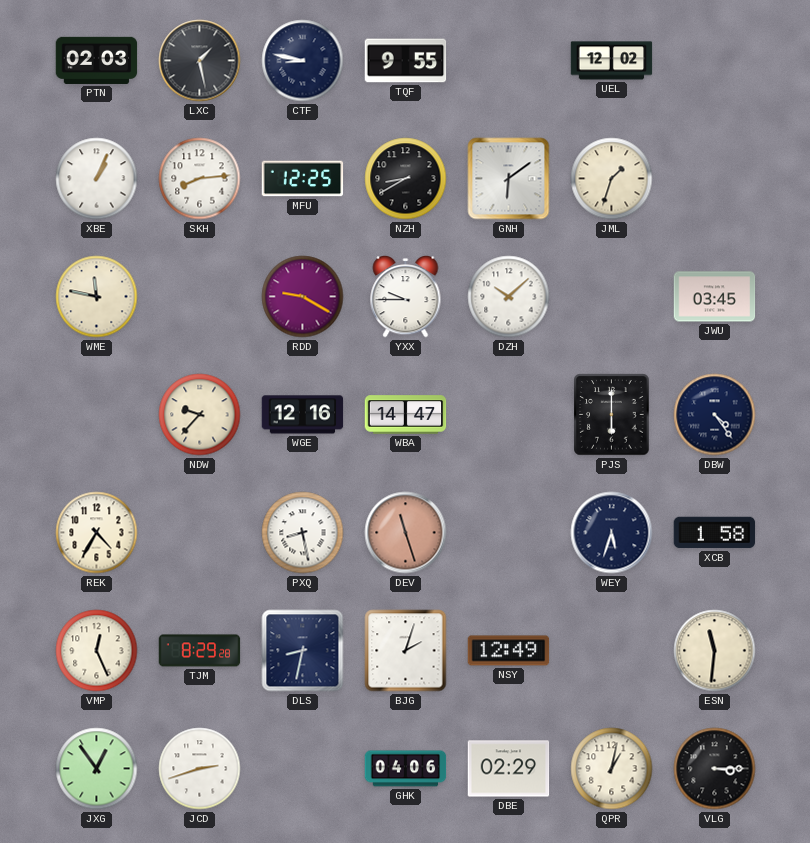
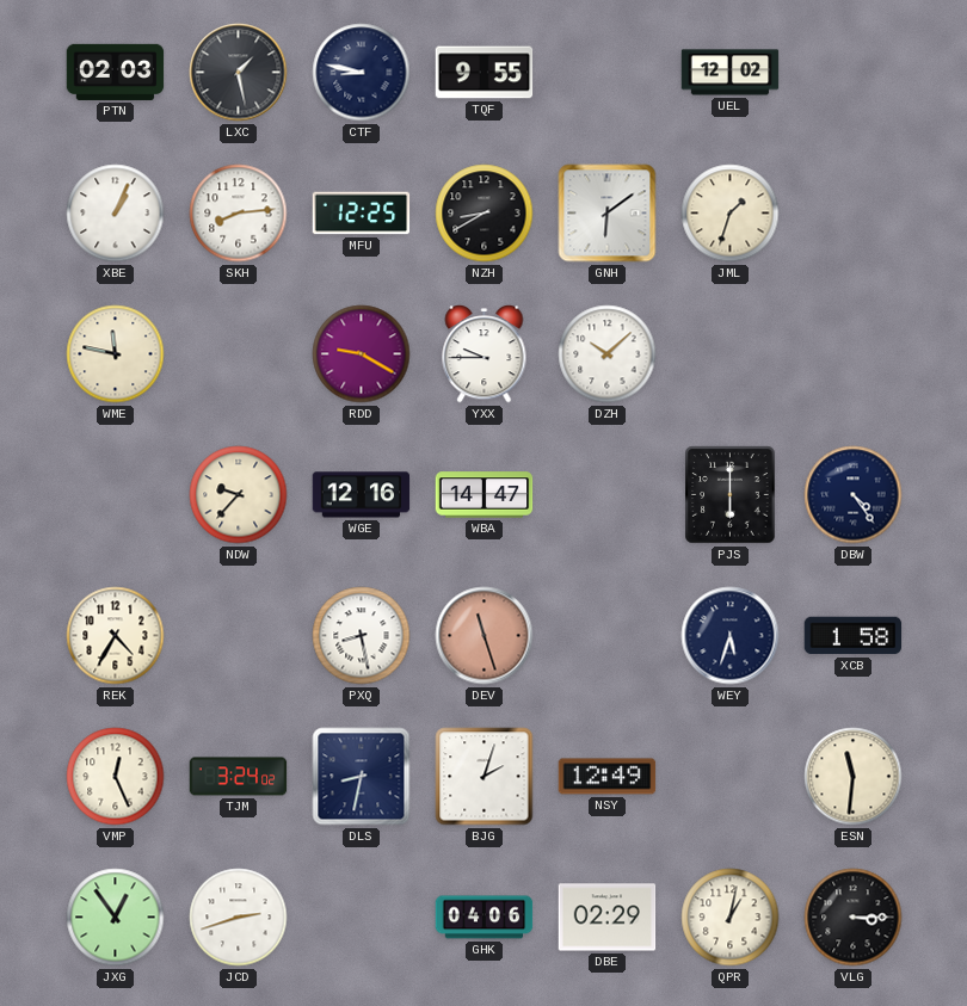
JWU: 03:45 -> none
TJM: 8:29 -> 3:24
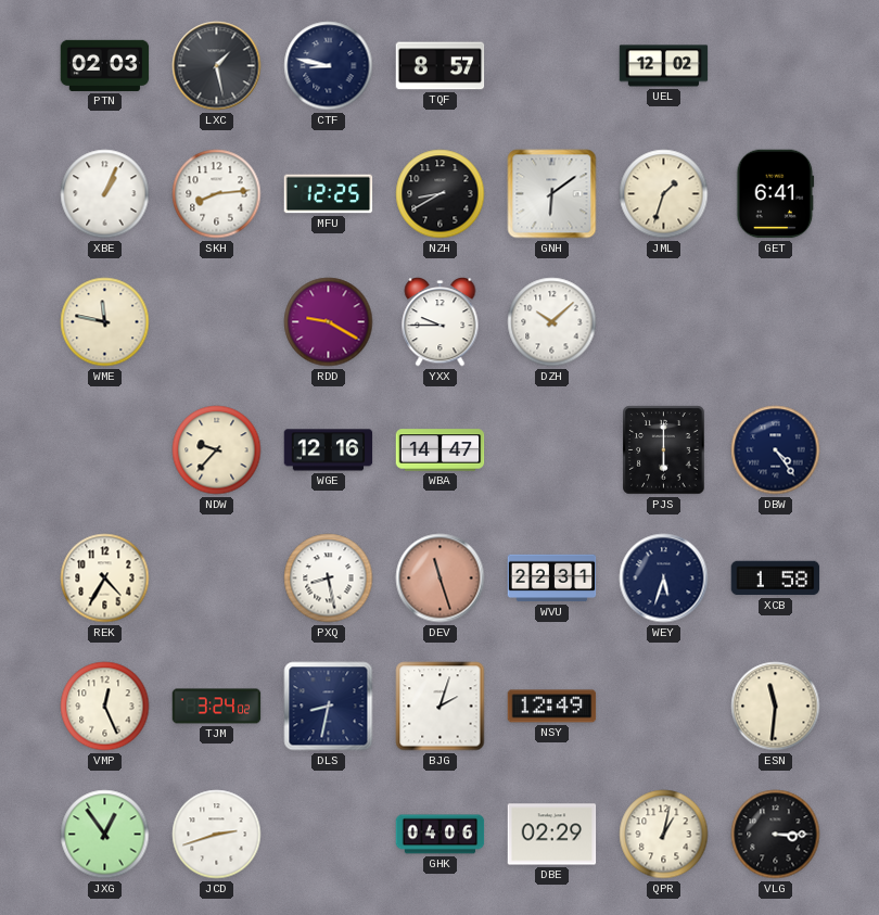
TQF: 9:55 -> 8:57
GET: none -> 6:41
WVU: none -> 22:31
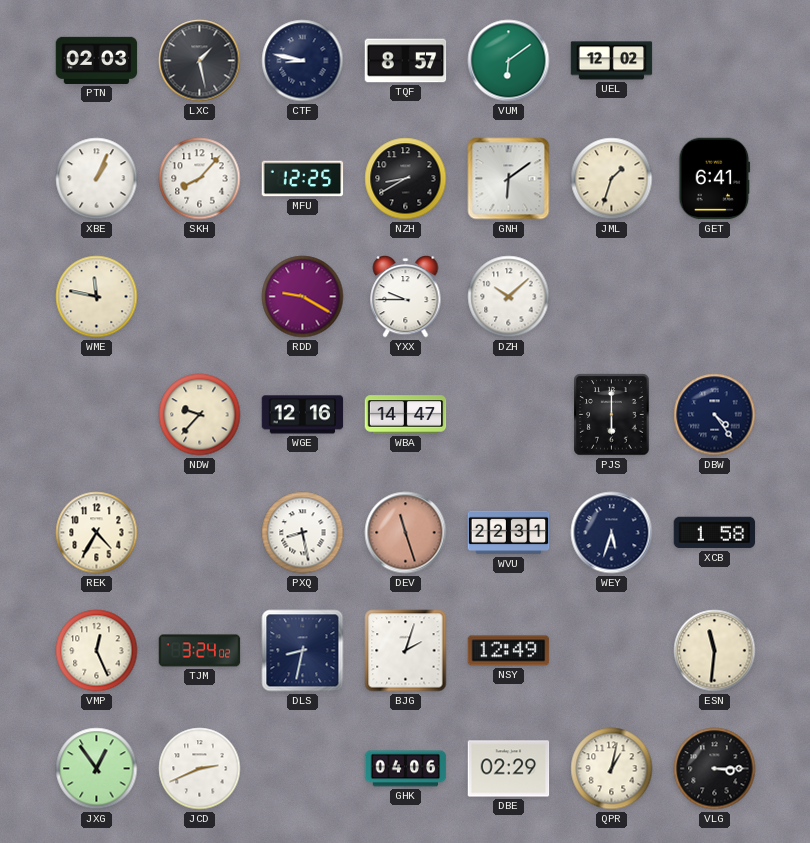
VUM: none -> 6:09
SKH: 8:14 -> 8:07
JCD: 2:42 -> 2:41
